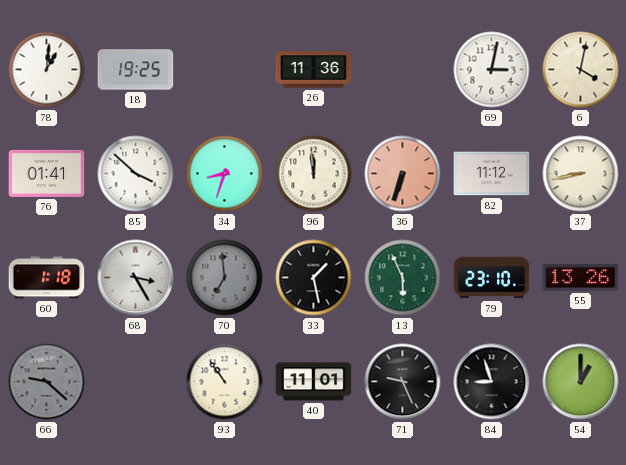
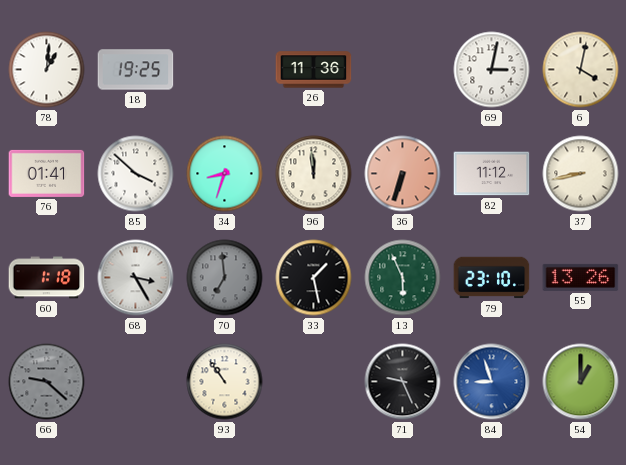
40: 11:01 -> none
84 dial: black -> blue
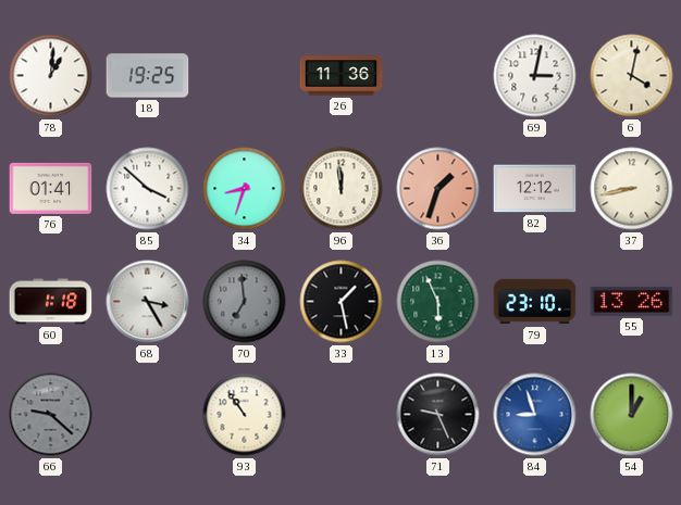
36: 6:33 -> 1:33
82: 11:12 -> 12:12
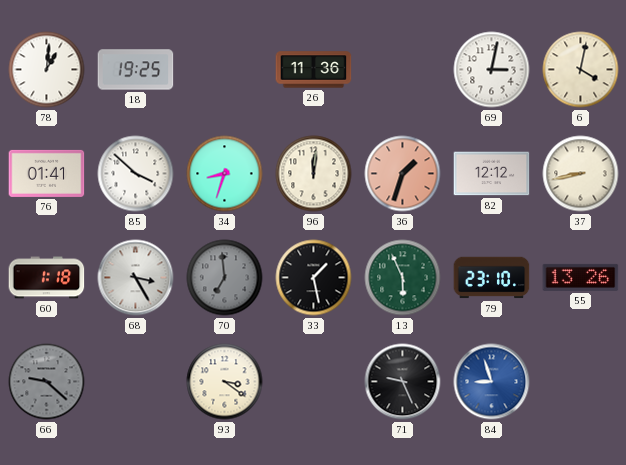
96: 11:59 -> 12:01
93: 10:54 -> 3:21
54: 1:00 -> none
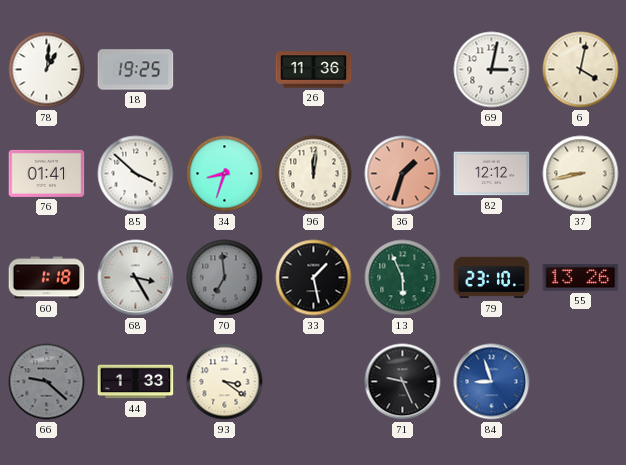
44: none -> 1:33
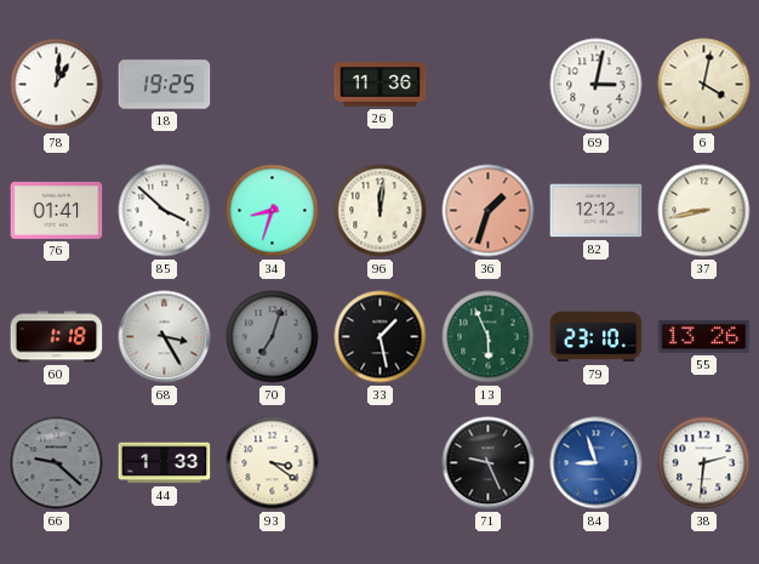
70: 6:59 -> 7:03
38: none -> 2:31
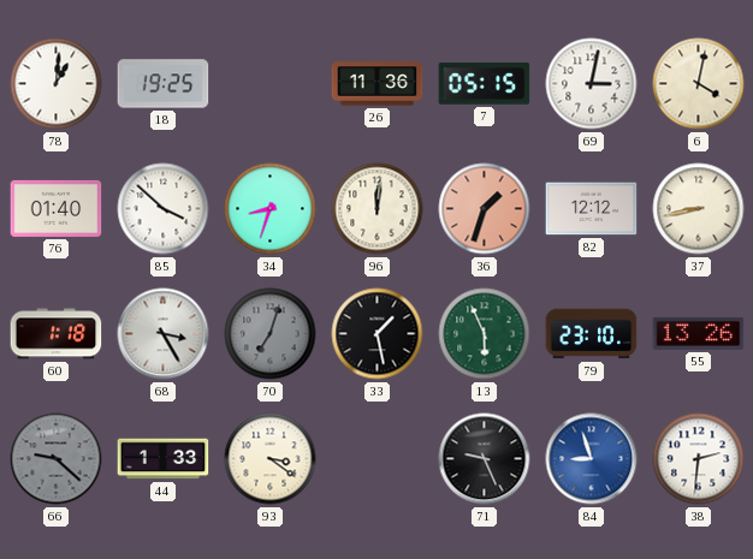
7: none -> 05:15
76: 01:41 -> 01:40
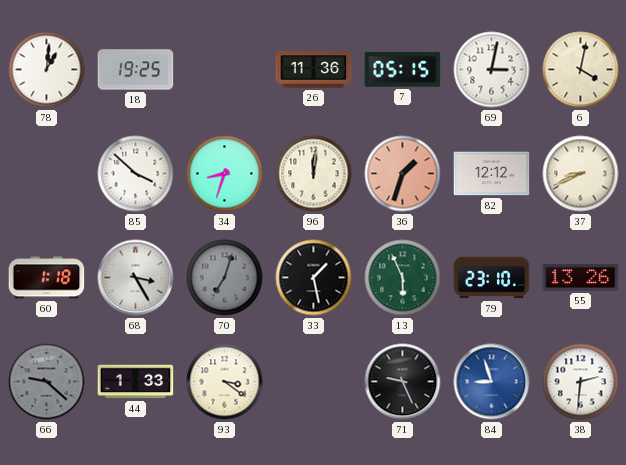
76: 01:40 -> none
37: 8:43 -> 8:41
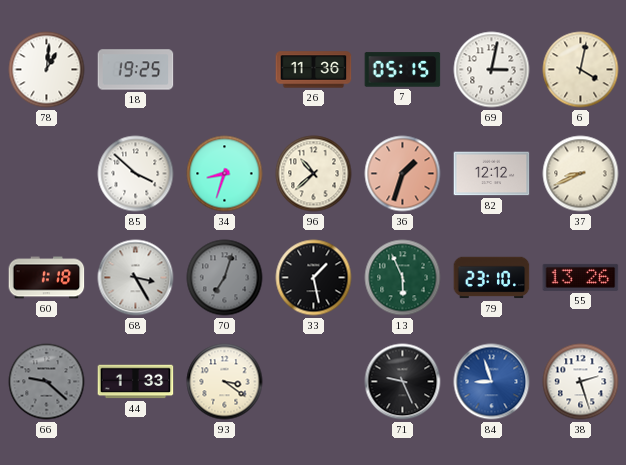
96: 12:01 -> 10:38
38: 2:31 -> 2:27
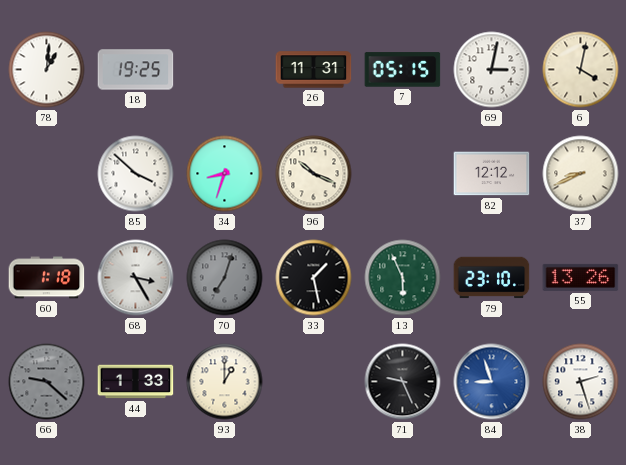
26: 11:36 -> 11:31
96: 10:38 -> 10:19
36: 1:33 -> none
93: 3:21 -> 1:00
